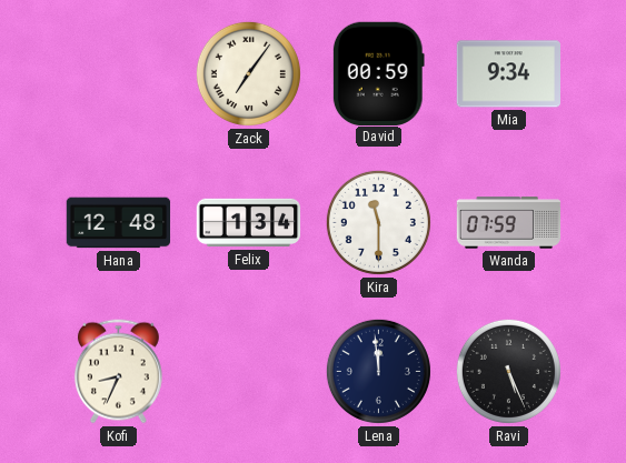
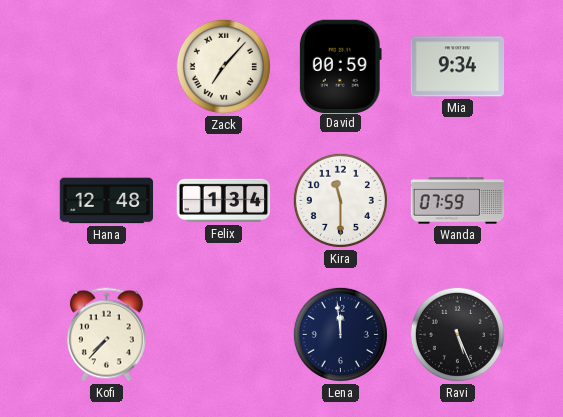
Zack: 7:06 -> 7:07
Kofi: 8:34 -> 7:37
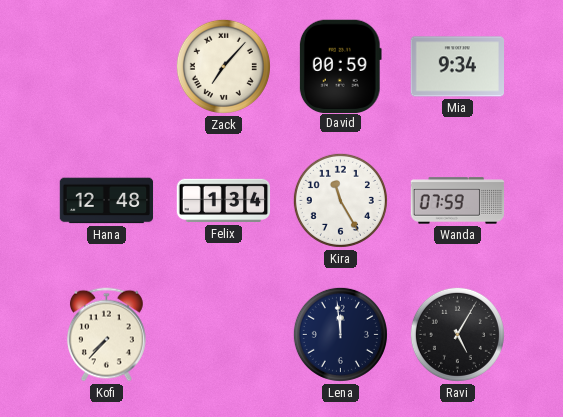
Kira: 11:30 -> 11:25
Ravi: 5:26 -> 5:05
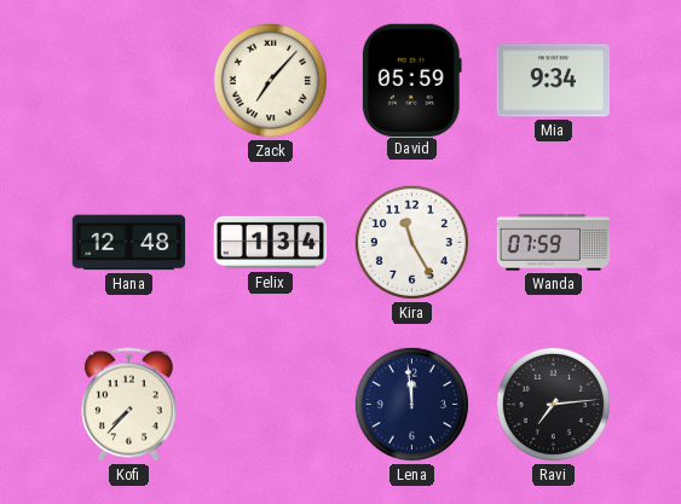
David: 00:59 -> 05:59
Ravi: 5:05 -> 7:14
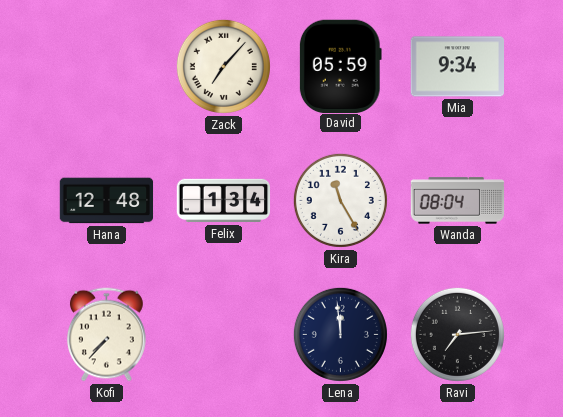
Wanda: 07:59 -> 08:04
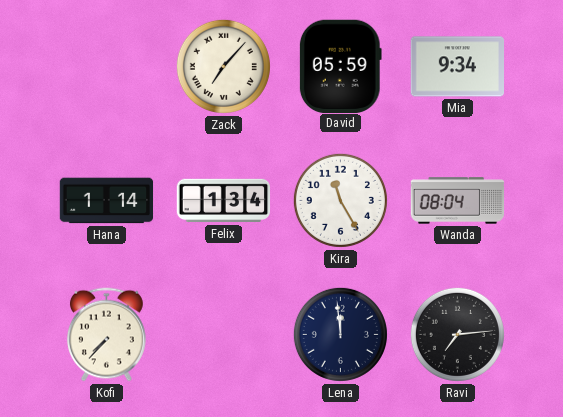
Hana: 12:48 -> 1:14
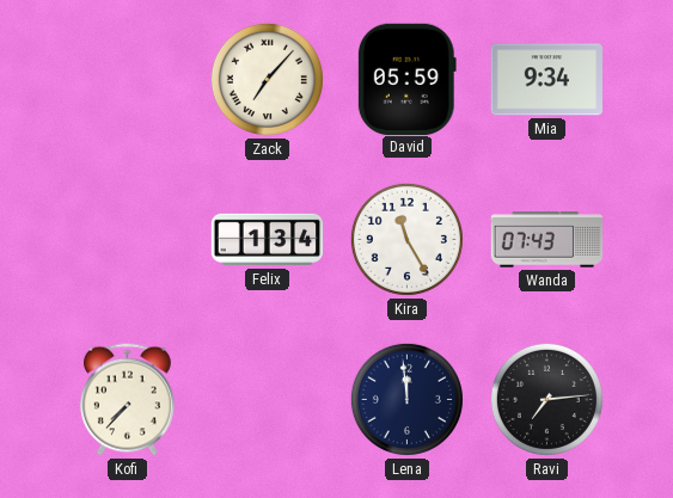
Hana: 1:14 -> none
Wanda: 08:04 -> 07:43
